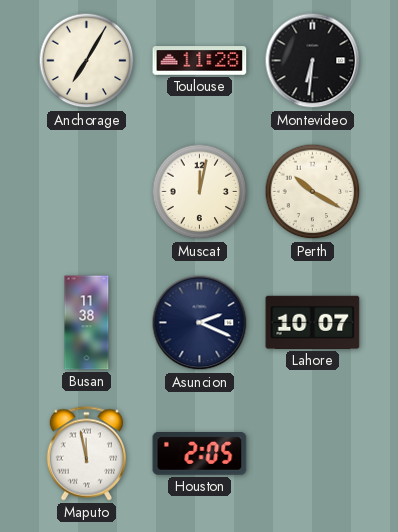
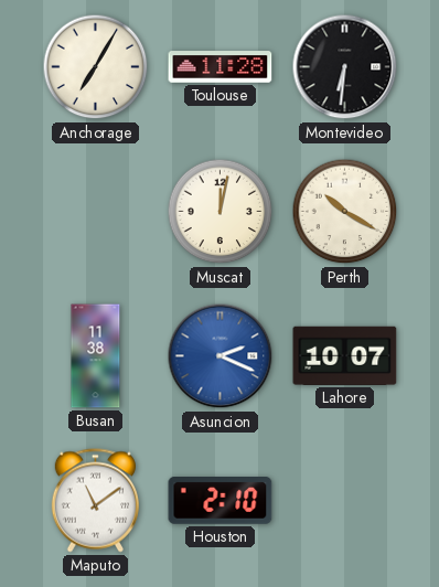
Asuncion dial: navy -> blue
Maputo: 11:58 -> 11:09
Houston: 2:05 -> 2:10
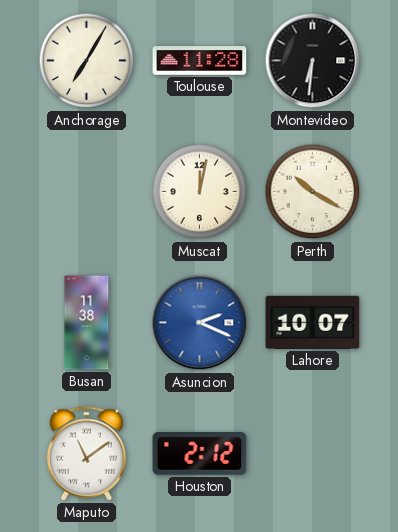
Houston: 2:10 -> 2:12
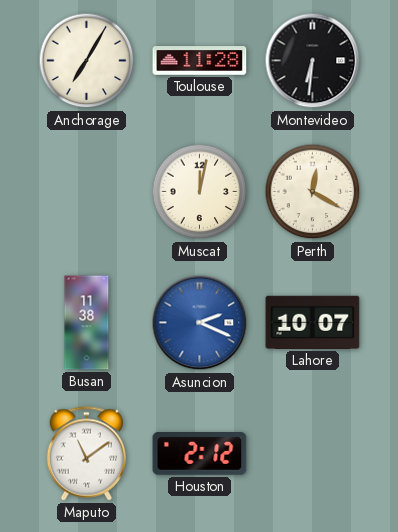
Perth: 10:20 -> 12:20
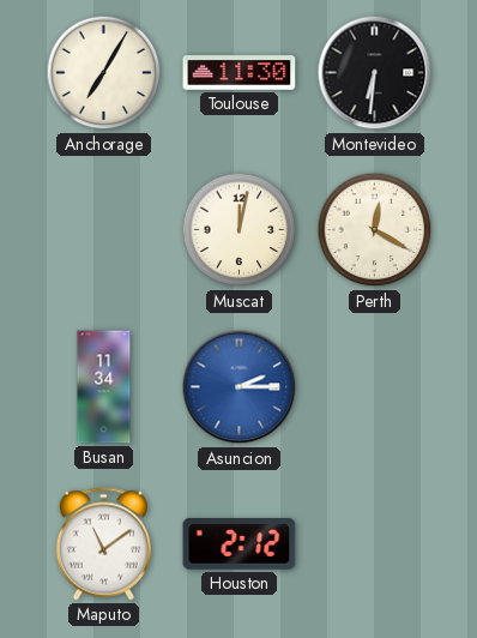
Toulouse: 11:28 -> 11:30
Busan: 11:38 -> 11:34
Asuncion: 2:19 -> 2:15
Lahore: 10:07 -> none
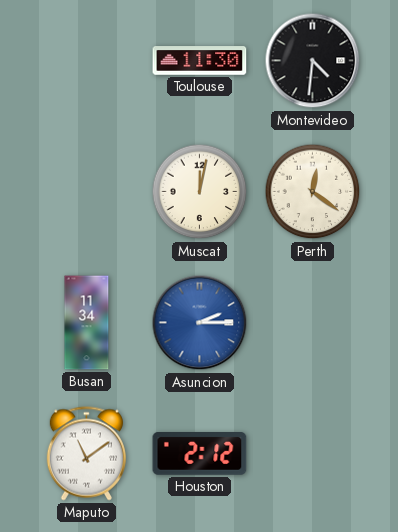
Anchorage: 7:05 -> none
Montevideo: 6:31 -> 4:31
Perth: 12:20 -> 12:21
